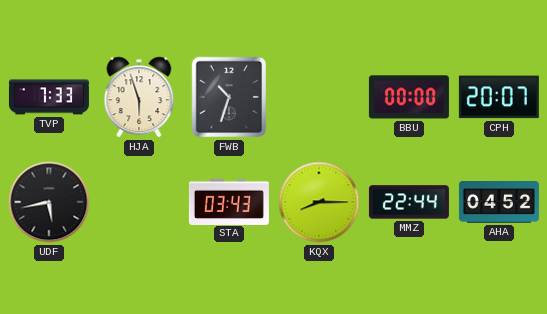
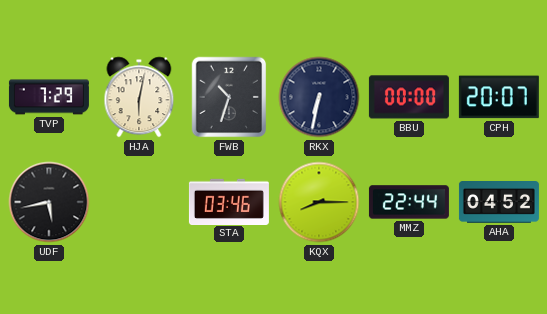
TVP: 7:33 -> 7:29
HJA: 5:57 -> 6:02
RKX: none -> 6:32
STA: 03:43 -> 03:46
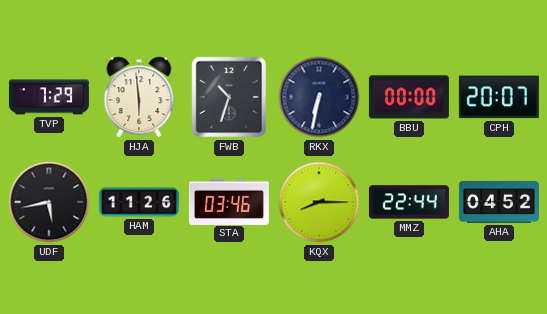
HJA: 6:02 -> 5:59
HAM: none -> 11:26
